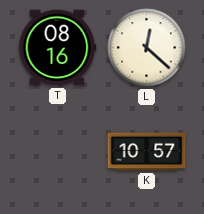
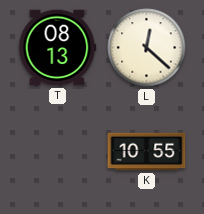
T: 08:16 -> 08:13
K: 10:57 -> 10:55
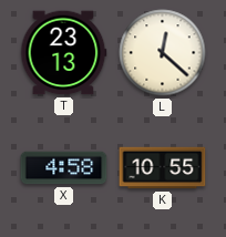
T: 08:13 -> 23:13
X: none -> 4:58
